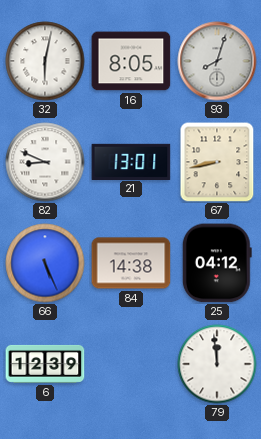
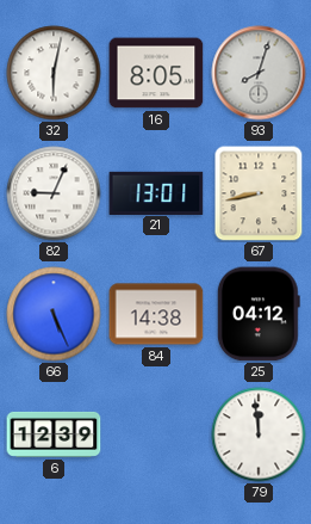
82: 8:49 -> 9:04
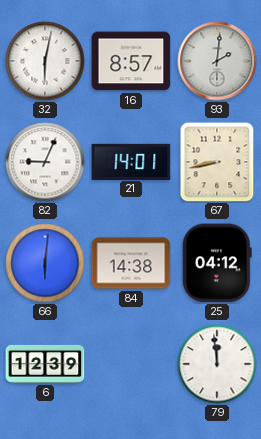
16: 8:05 -> 8:57
93: 8:03 -> 2:01
21: 13:01 -> 14:01
66: 5:26 -> 6:01
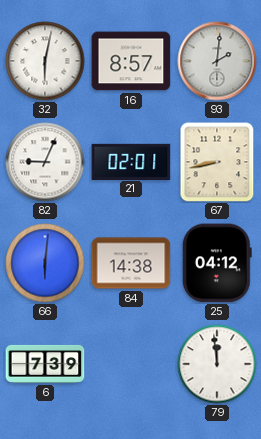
21: 14:01 -> 02:01
6: 12:39 -> 7:39
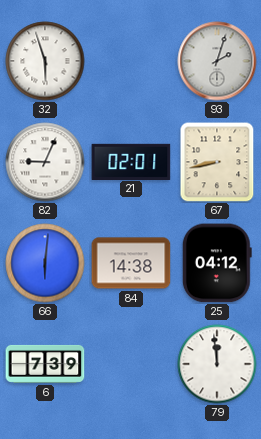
32: 6:02 -> 5:57
16: 8:57 -> none
93: 2:01 -> 2:03
